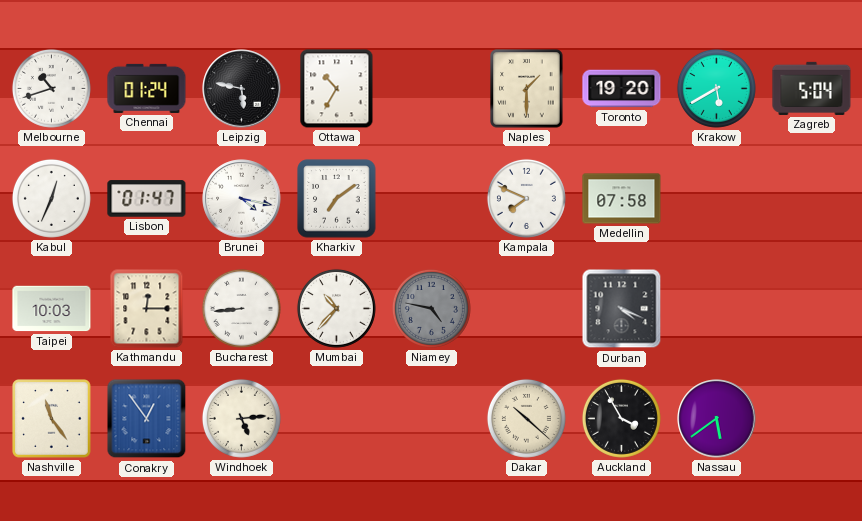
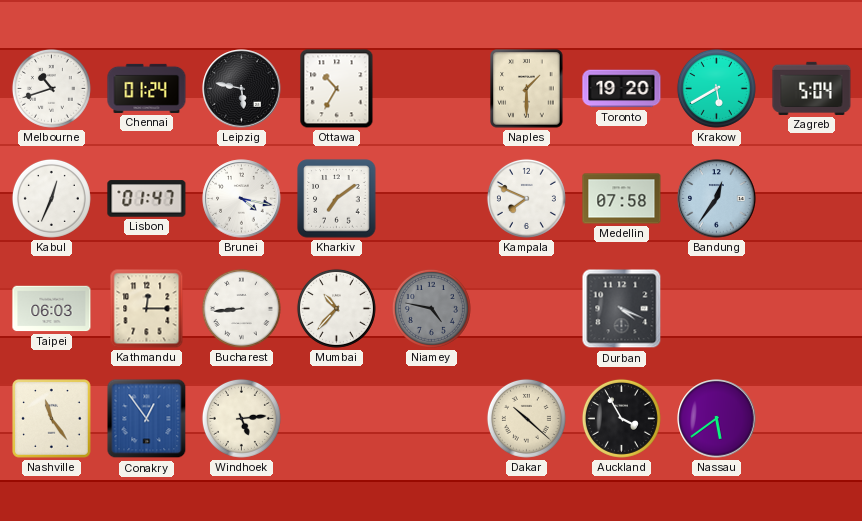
Bandung: none -> 12:36
Taipei: 10:03 -> 06:03
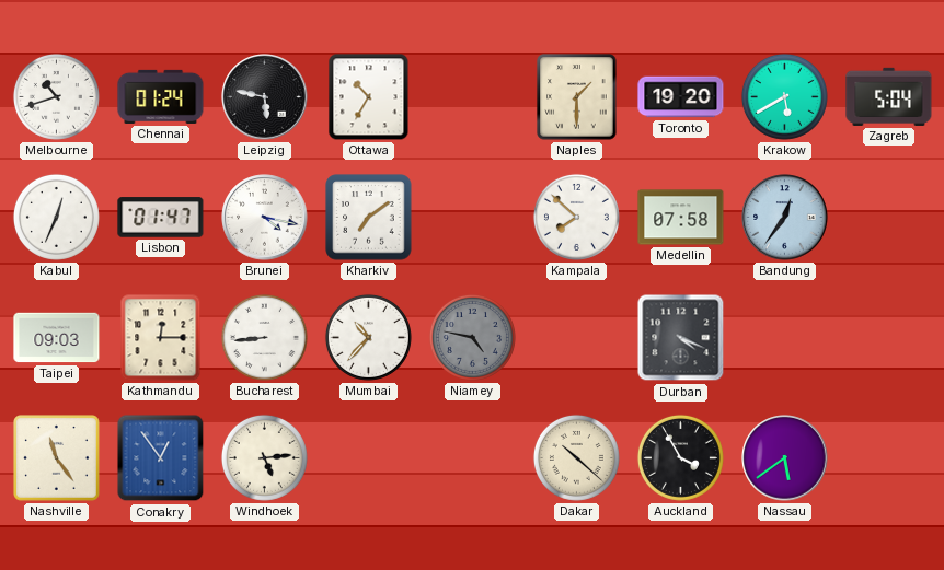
Kampala: 7:49 -> 7:52
Taipei: 06:03 -> 09:03
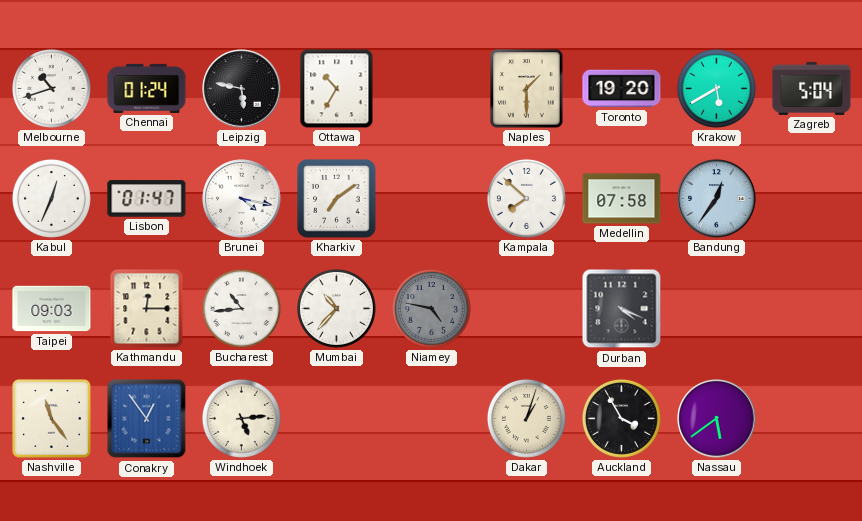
Bucharest: 8:44 -> 10:44
Dakar: 10:22 -> 1:03
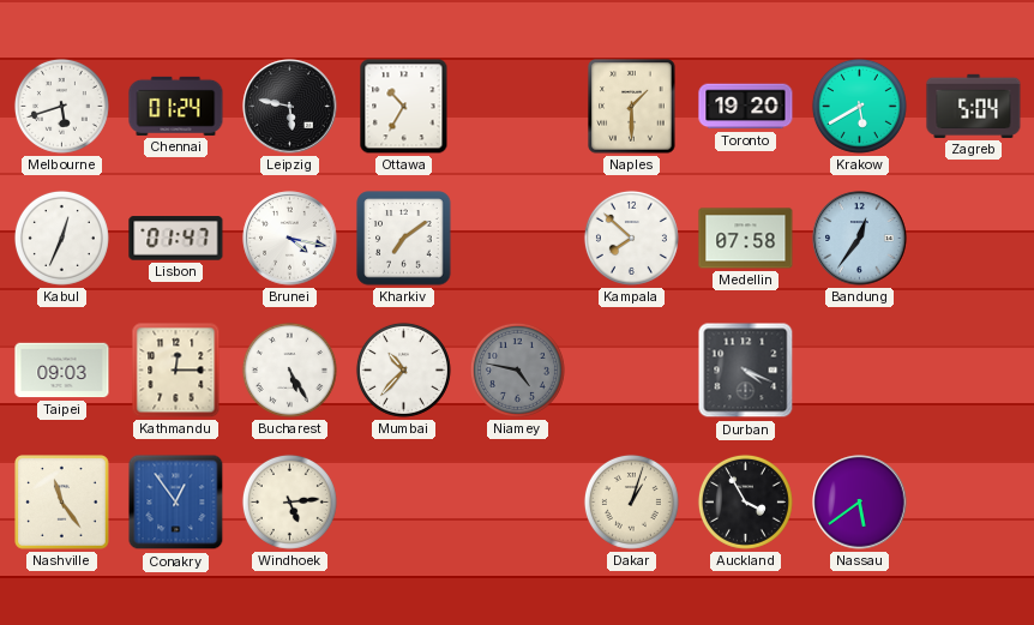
Melbourne: 10:42 -> 5:42
Bucharest: 10:44 -> 5:25
